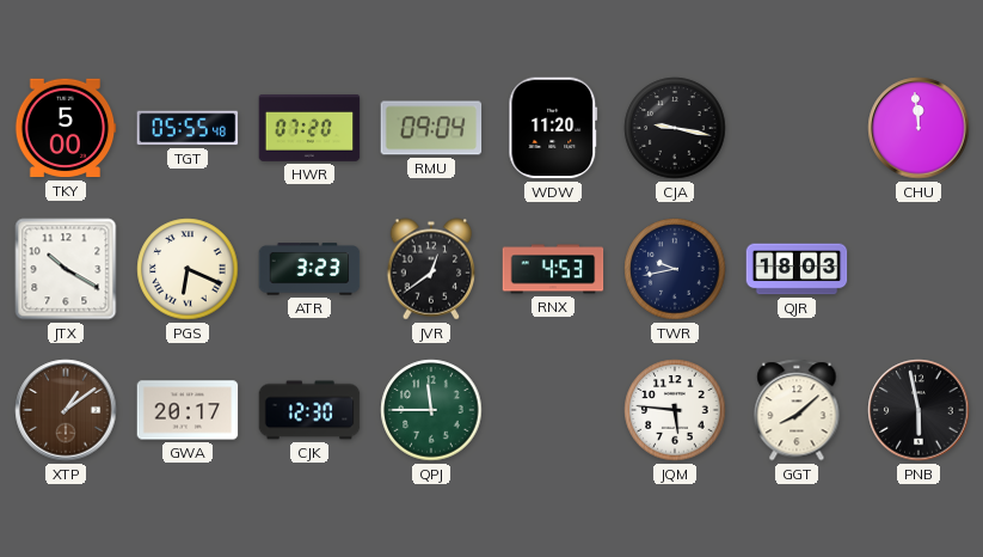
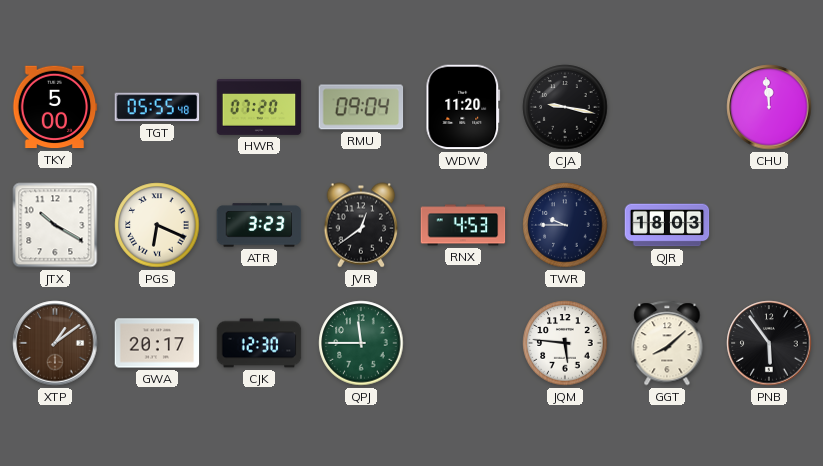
TWR: 9:43 -> 9:45
PNB: 5:58 -> 5:54
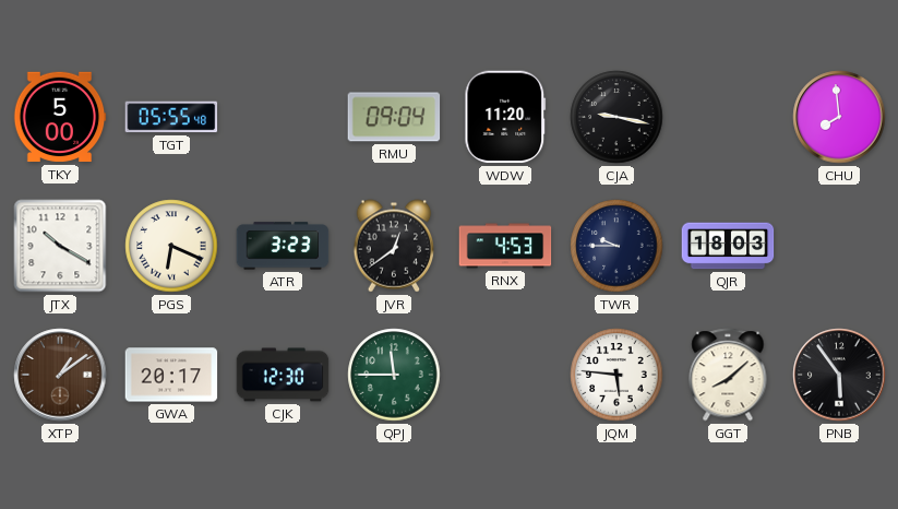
HWR: 07:20 -> none
CHU: 11:59 -> 7:59
